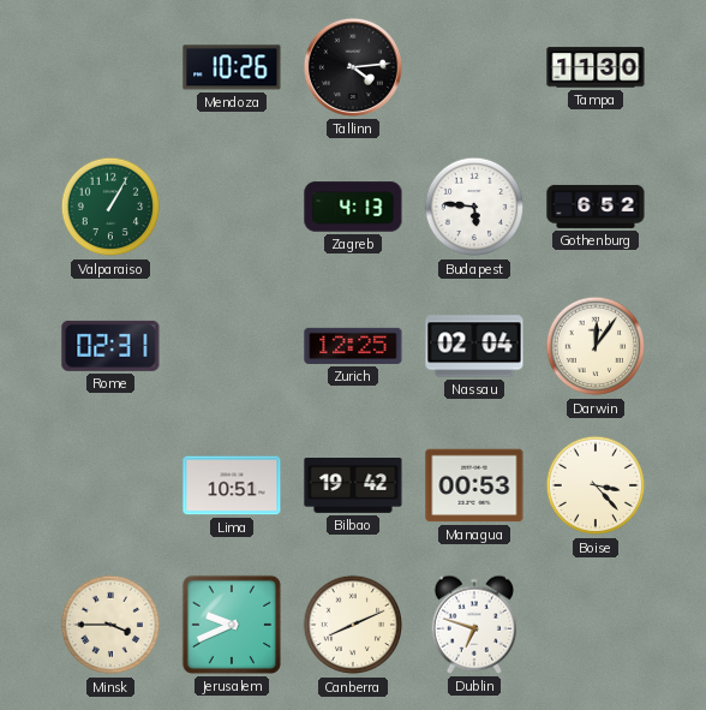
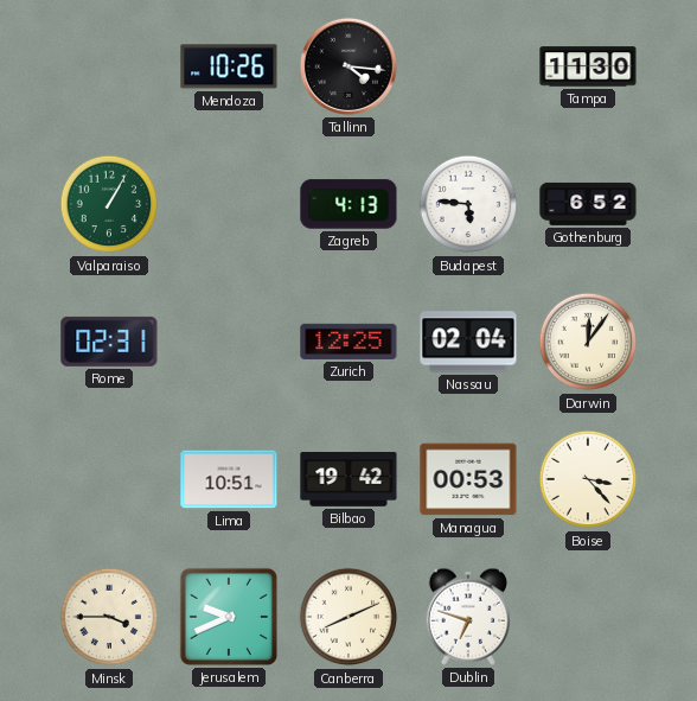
Tallinn: 4:14 -> 4:16
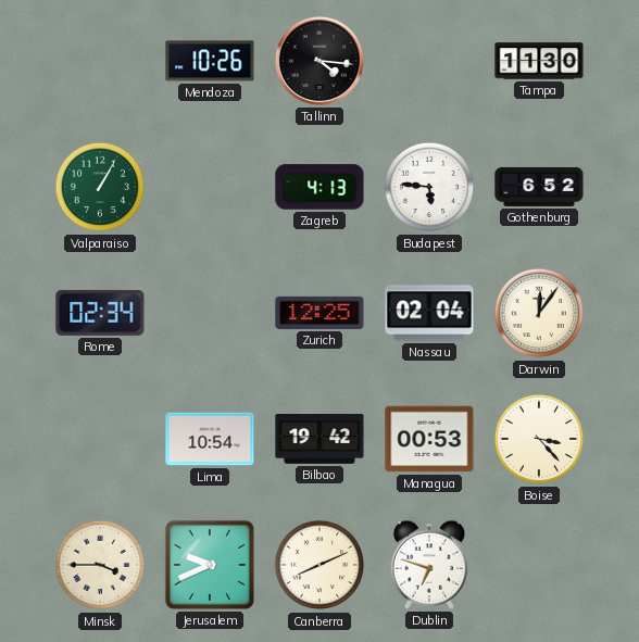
Rome: 02:31 -> 02:34
Lima: 10:51 -> 10:54
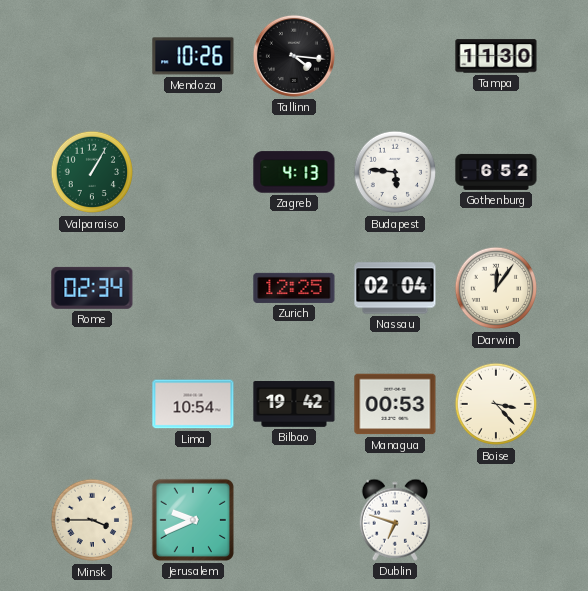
Canberra: 8:11 -> none
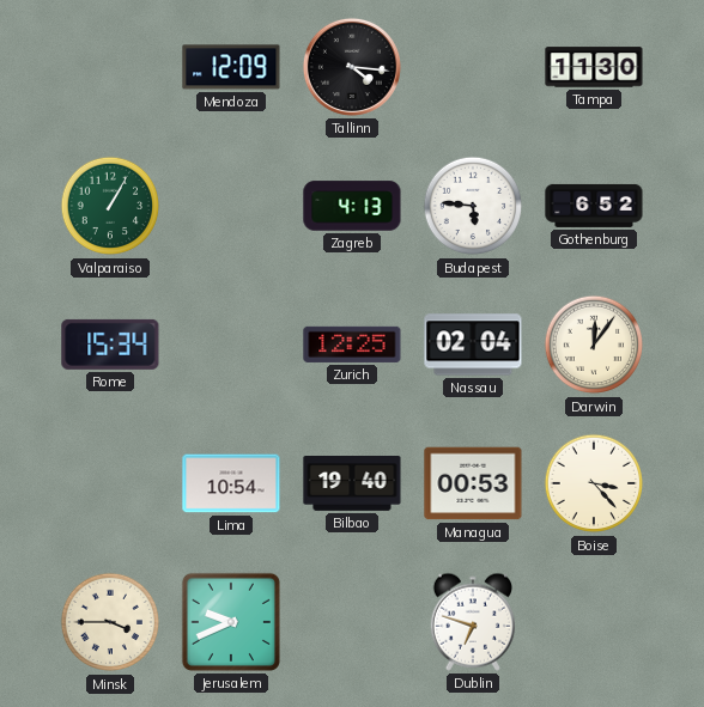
Mendoza: 10:26 -> 12:09
Rome: 02:34 -> 15:34
Bilbao: 19:42 -> 19:40
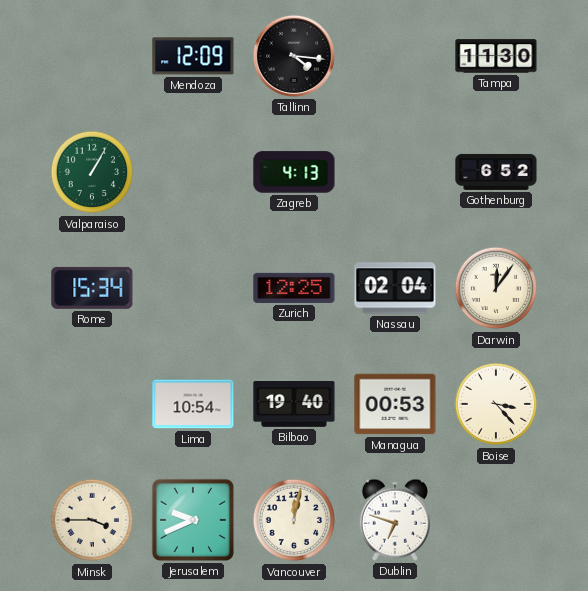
Budapest: 5:46 -> none
Vancouver: none -> 12:02
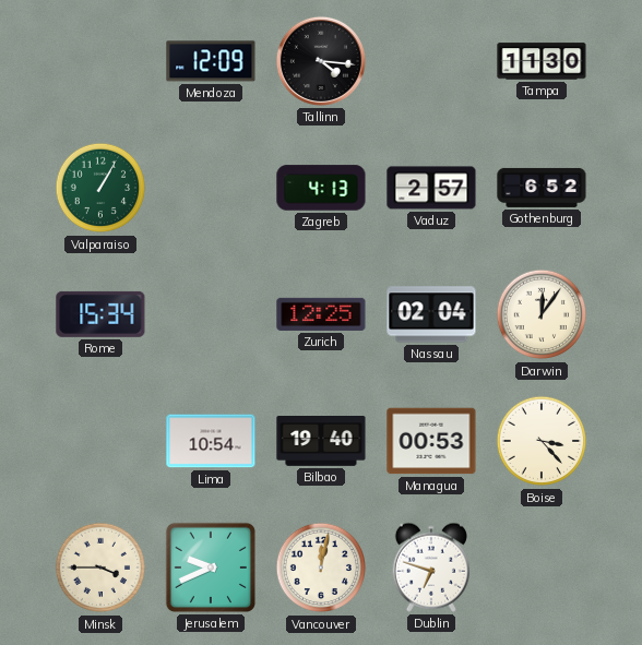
Vaduz: none -> 2:57
